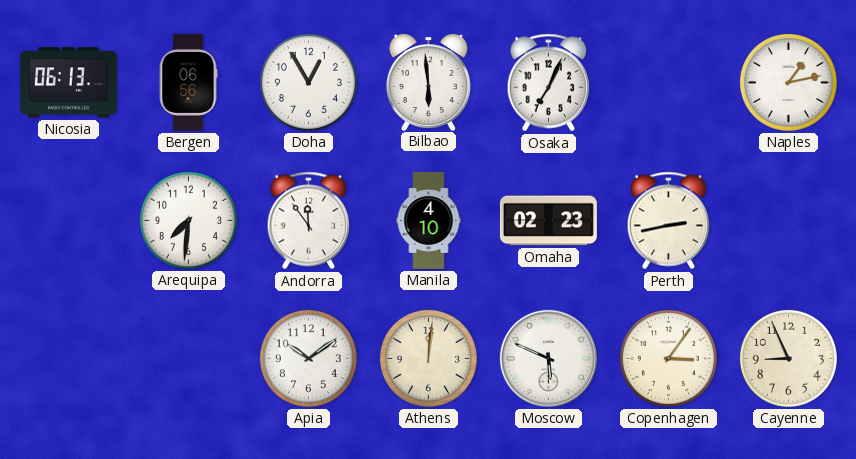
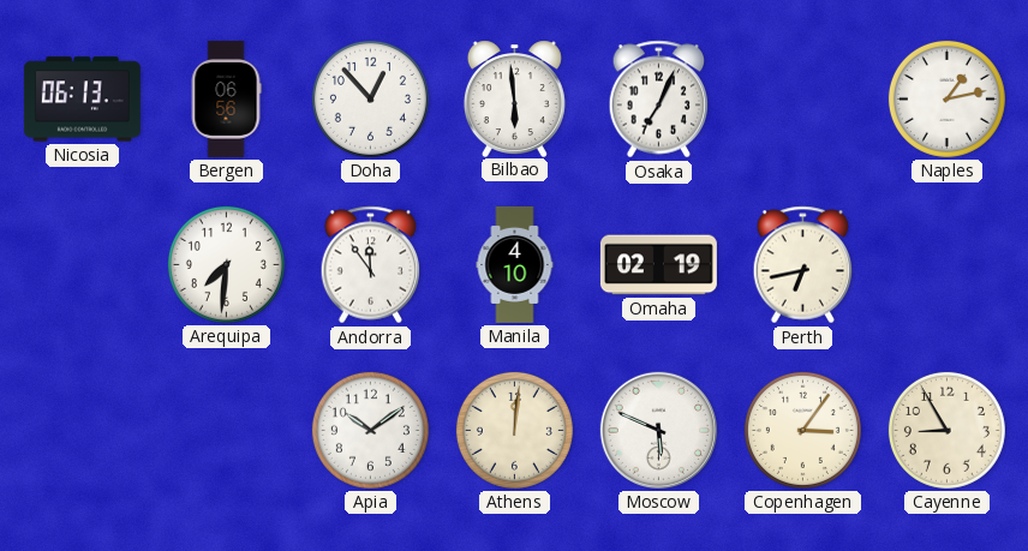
Doha: 12:55 -> 12:53
Omaha: 02:23 -> 02:19
Perth: 2:43 -> 6:43
Cayenne: 8:56 -> 8:55
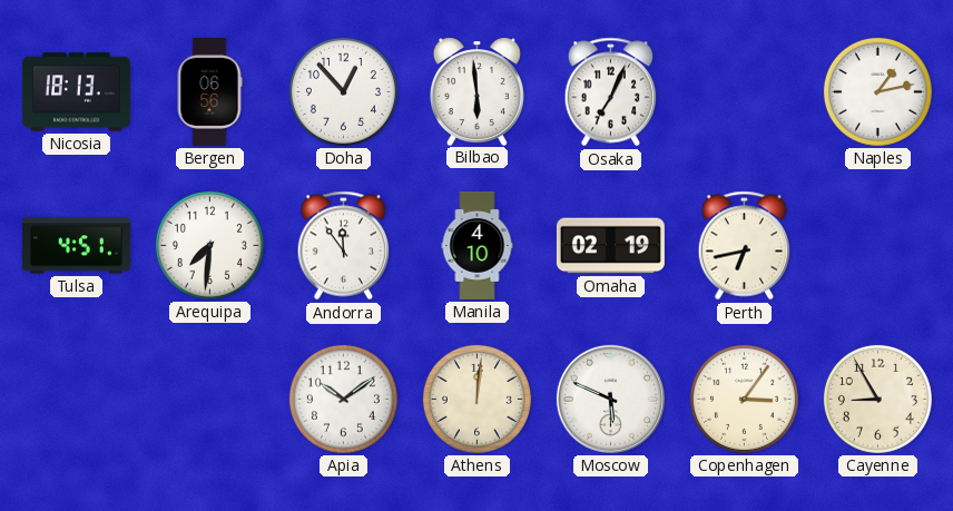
Nicosia: 06:13 -> 18:13
Tulsa: none -> 4:51
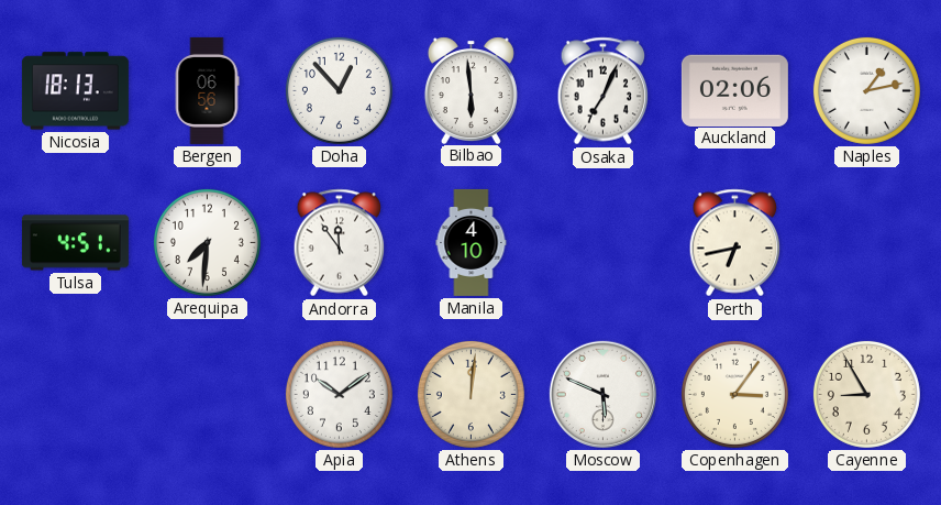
Auckland: none -> 02:06
Omaha: 02:19 -> none
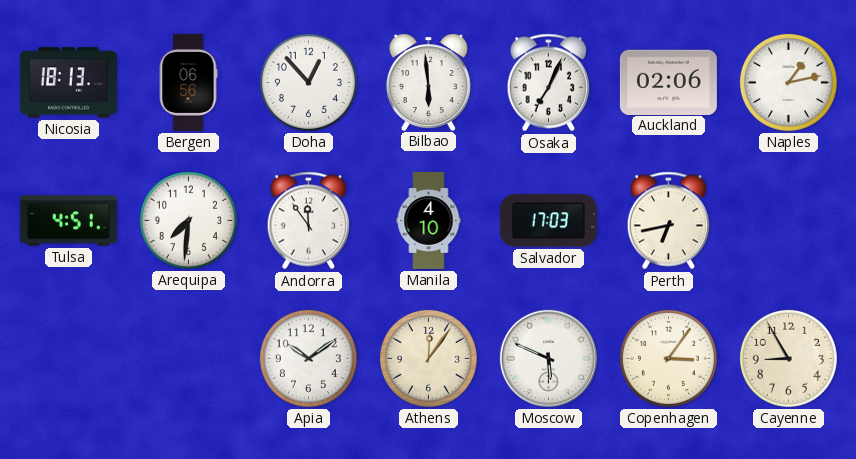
Salvador: none -> 17:03
Athens: 12:01 -> 12:06
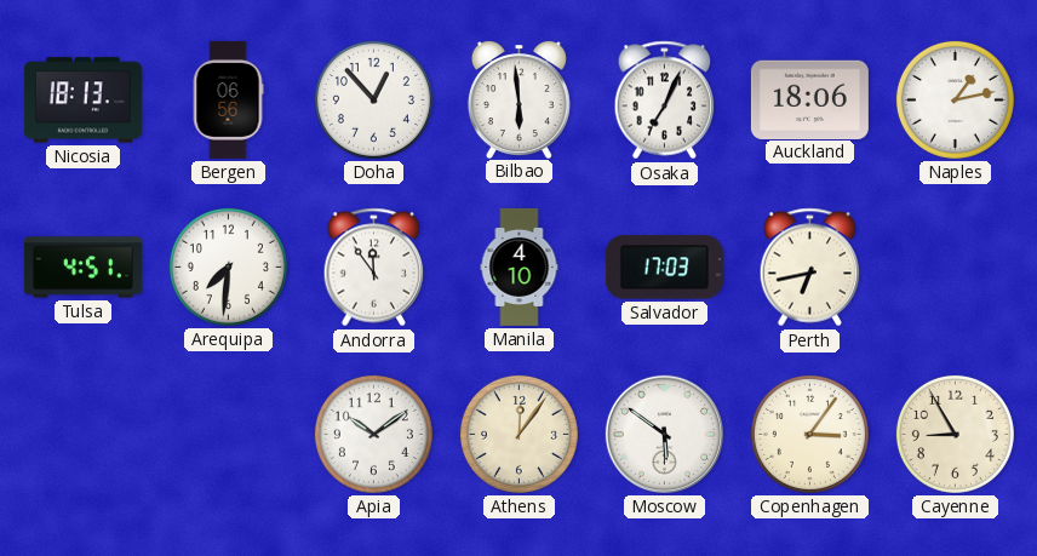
Auckland: 02:06 -> 18:06
Moscow: 5:49 -> 5:51
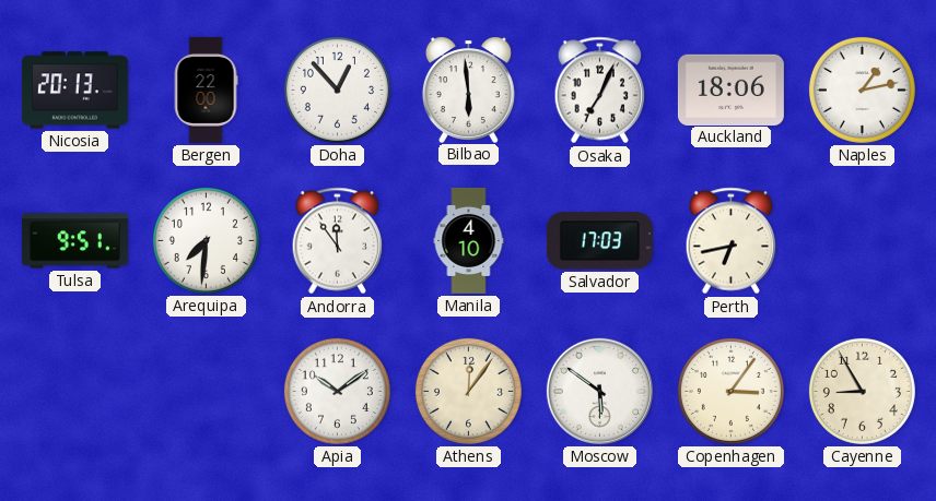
Nicosia: 18:13 -> 20:13
Bergen: 06:56 -> 22:00
Tulsa: 4:51 -> 9:51
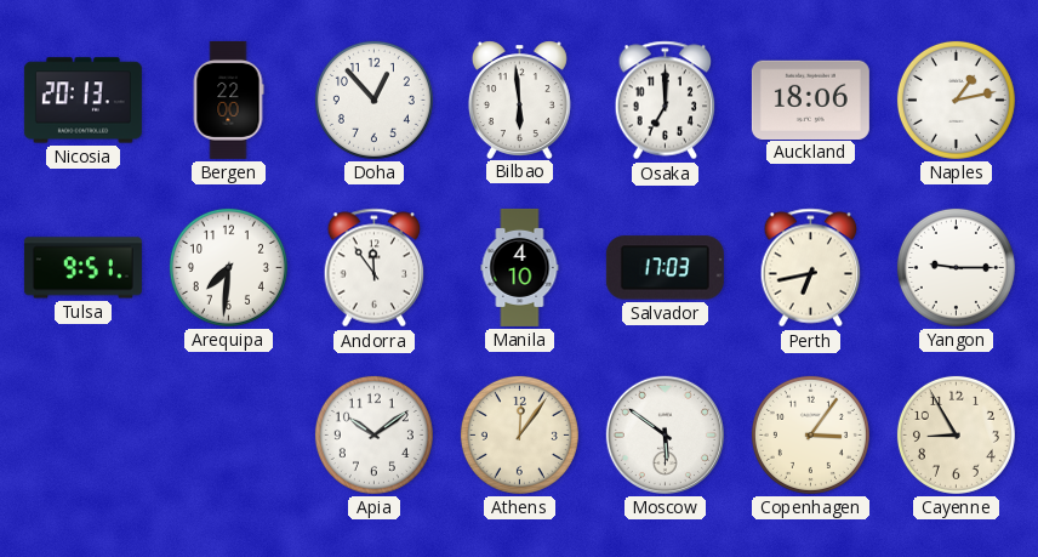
Osaka: 7:04 -> 7:00
Yangon: none -> 9:15
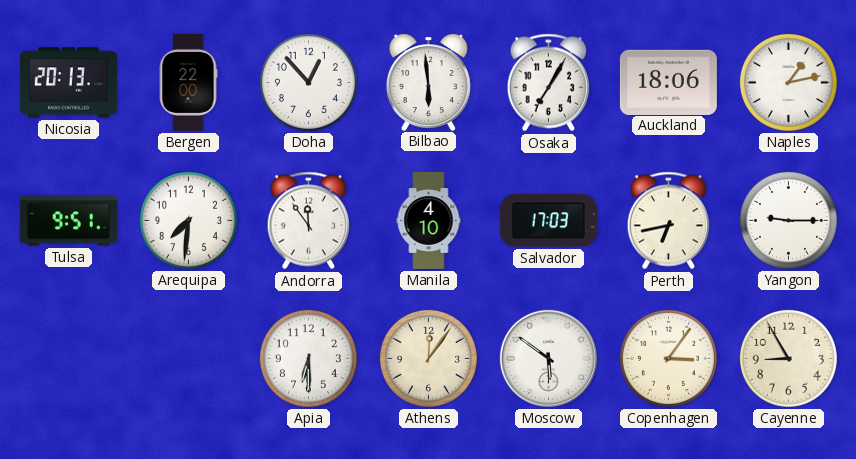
Osaka: 7:00 -> 7:05
Apia: 10:09 -> 6:30
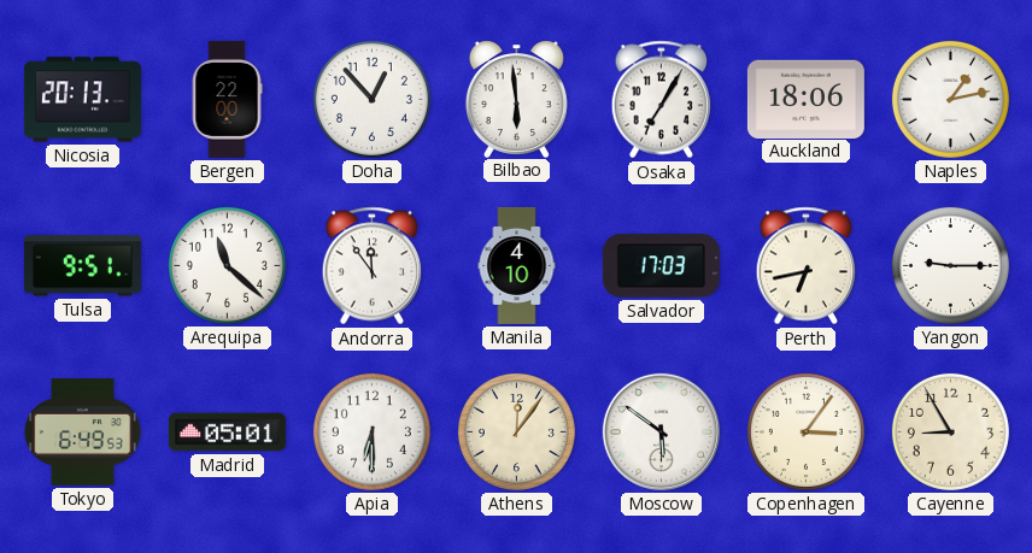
Arequipa: 7:31 -> 11:22
Tokyo: none -> 6:49
Madrid: none -> 05:01
